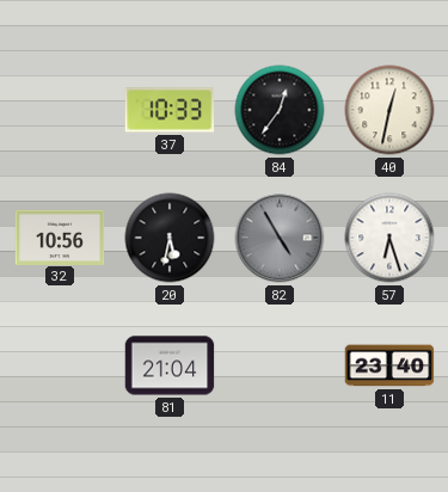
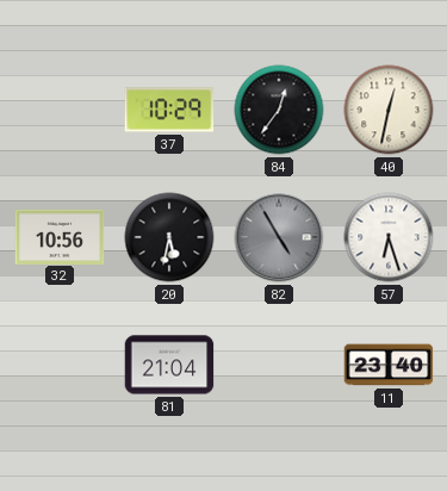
37: 10:33 -> 10:29
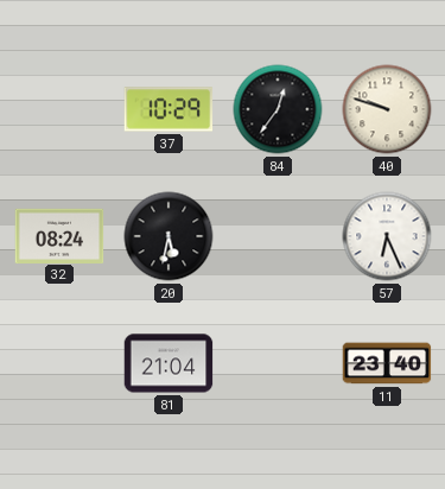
40: 12:32 -> 9:48
32: 10:56 -> 08:24
82: 4:55 -> none
57: 6:27 -> 6:26
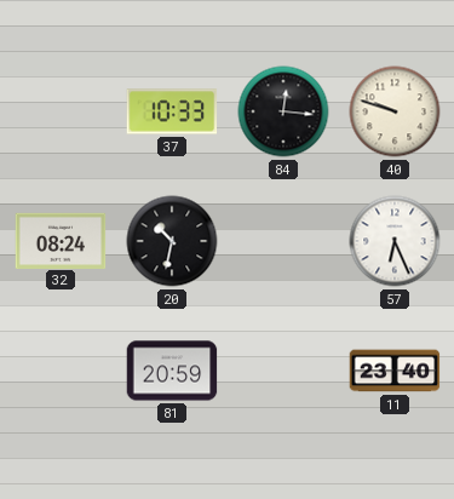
37: 10:29 -> 10:33
84: 12:36 -> 12:16
20: 5:32 -> 10:32
81: 21:04 -> 20:59
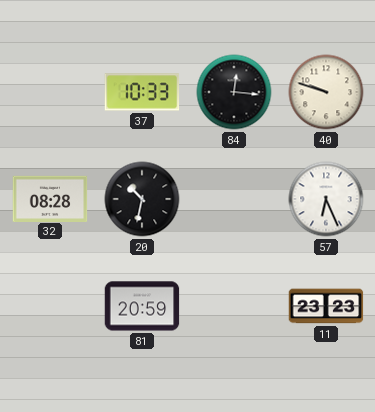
32: 08:24 -> 08:28
11: 23:40 -> 23:23
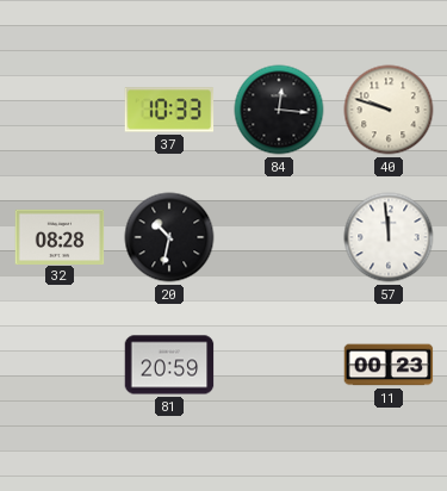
57: 6:26 -> 11:59
11: 23:23 -> 00:23
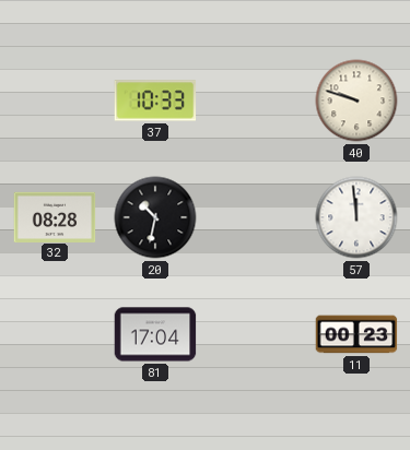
84: 12:16 -> none
81: 20:59 -> 17:04
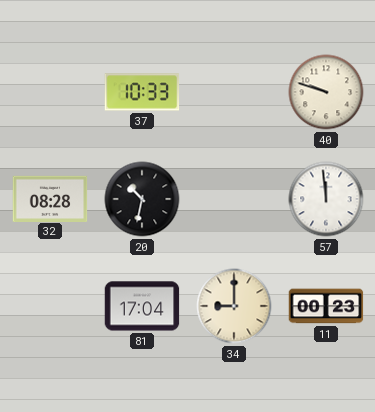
34: none -> 9:00
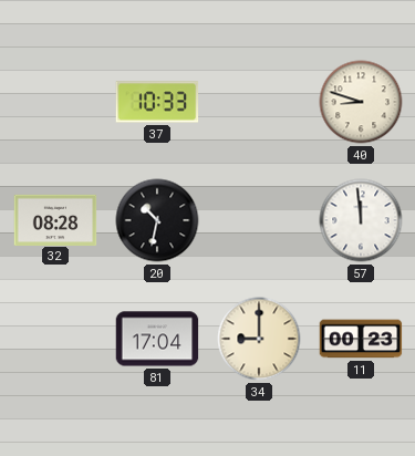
40: 9:48 -> 8:48
